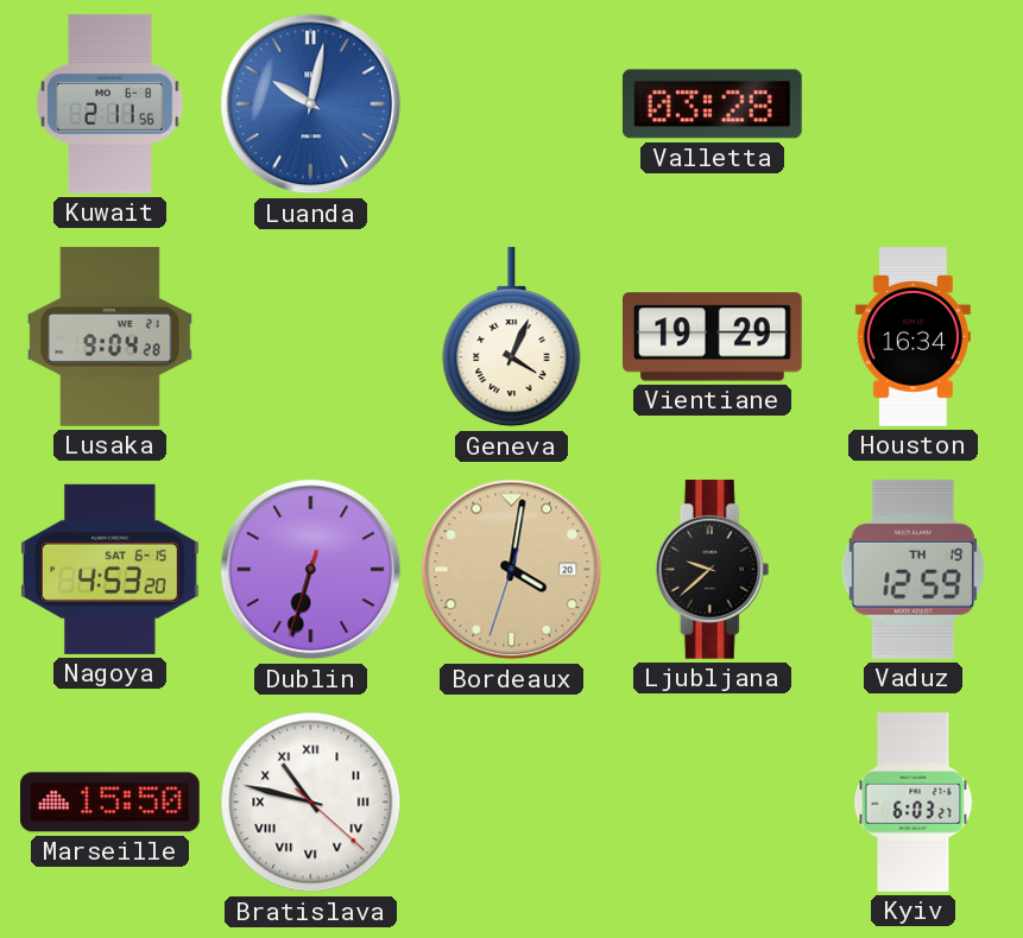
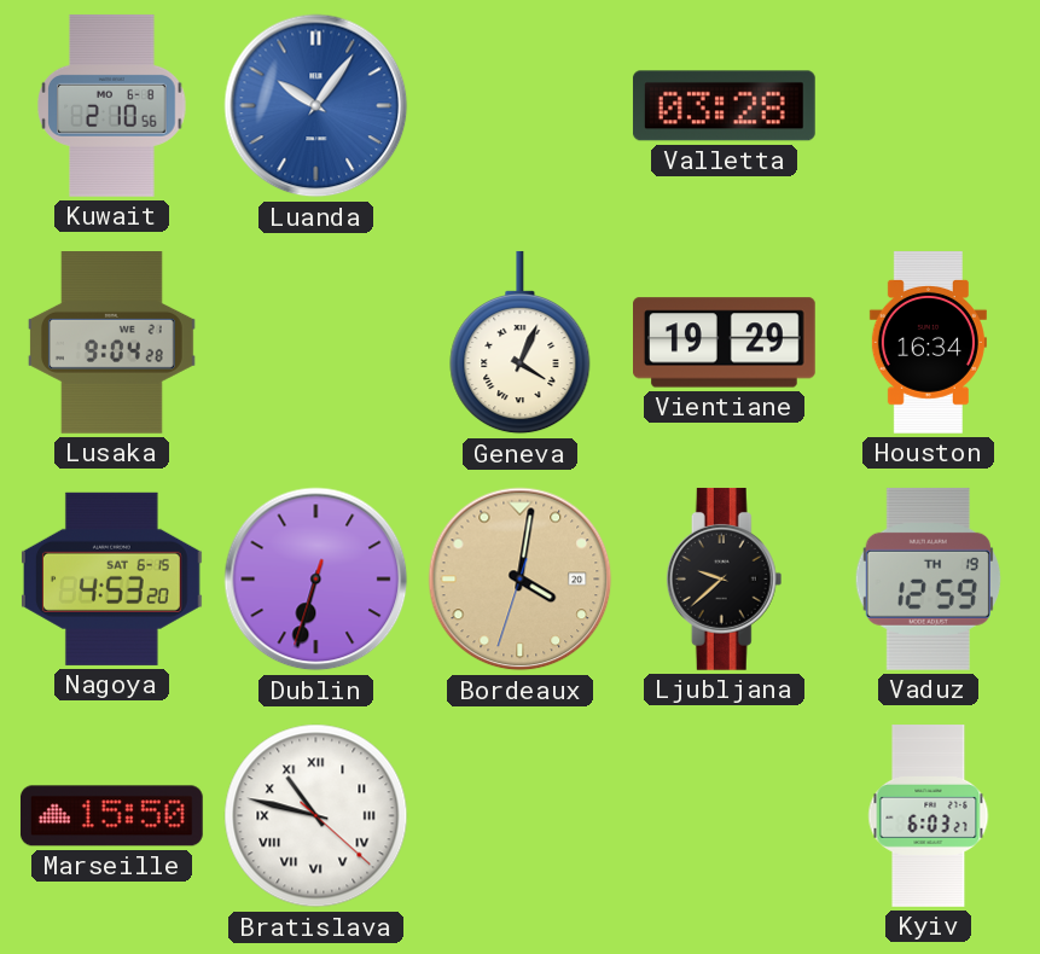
Kuwait: 2:11 -> 2:10
Luanda: 10:02 -> 10:06
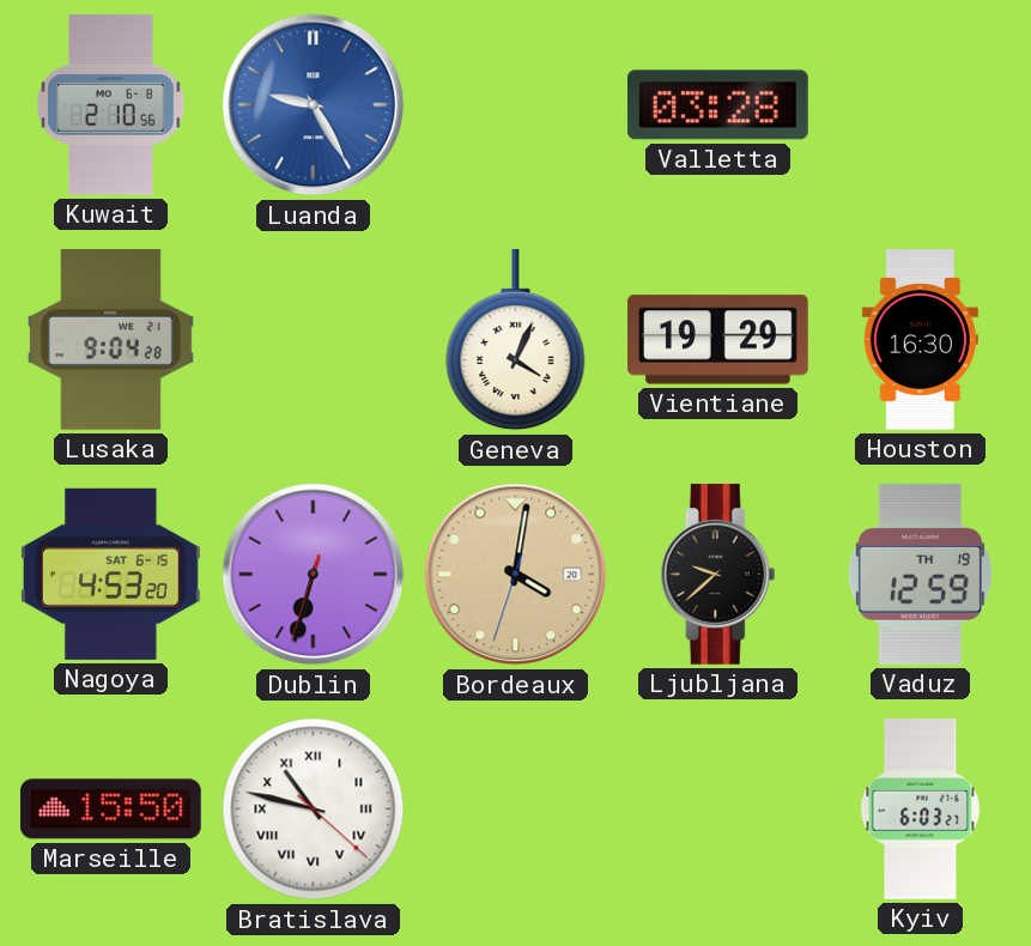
Luanda: 10:06 -> 9:25
Houston: 16:34 -> 16:30
